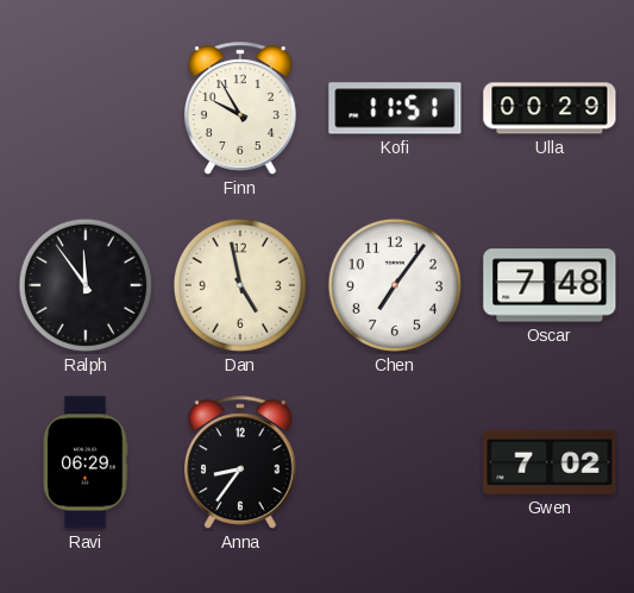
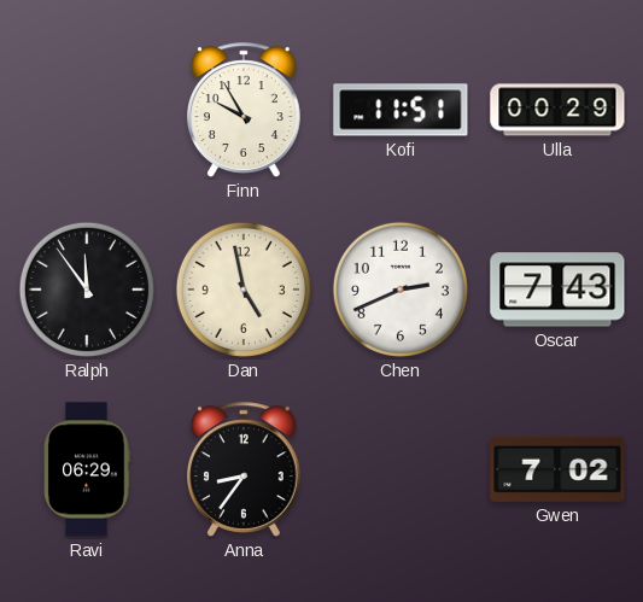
Chen: 7:06 -> 2:41
Oscar: 7:48 -> 7:43
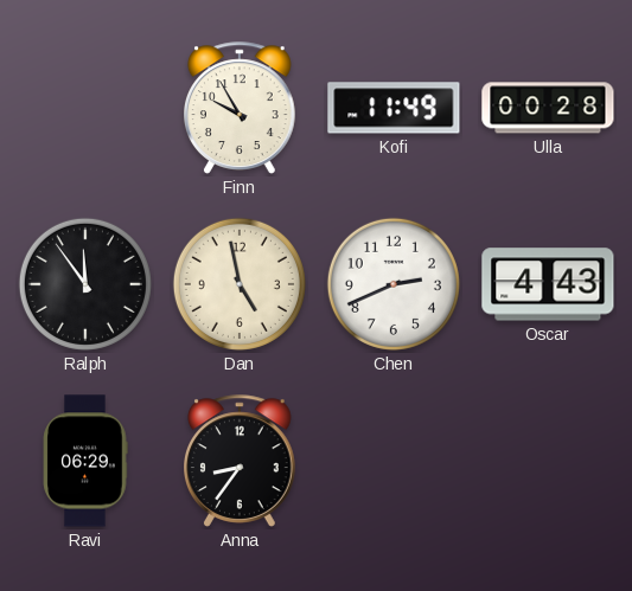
Kofi: 11:51 -> 11:49
Ulla: 00:29 -> 00:28
Oscar: 7:43 -> 4:43
Gwen: 7:02 -> none
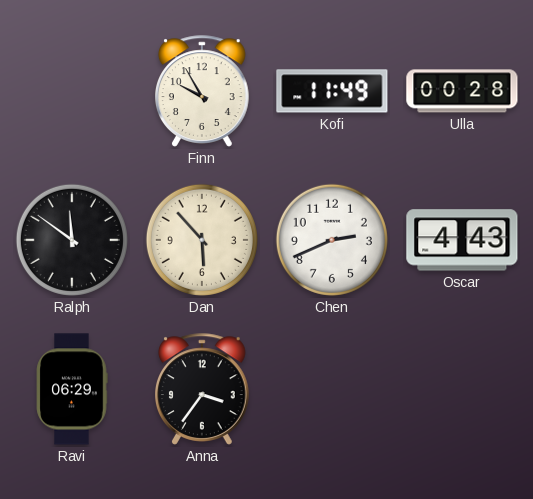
Ralph: 11:54 -> 11:51
Dan: 4:58 -> 5:53
Anna: 8:36 -> 3:36
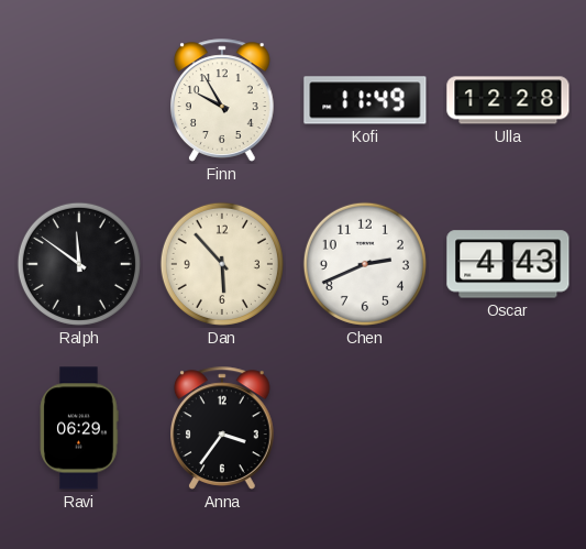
Ulla: 00:28 -> 12:28
